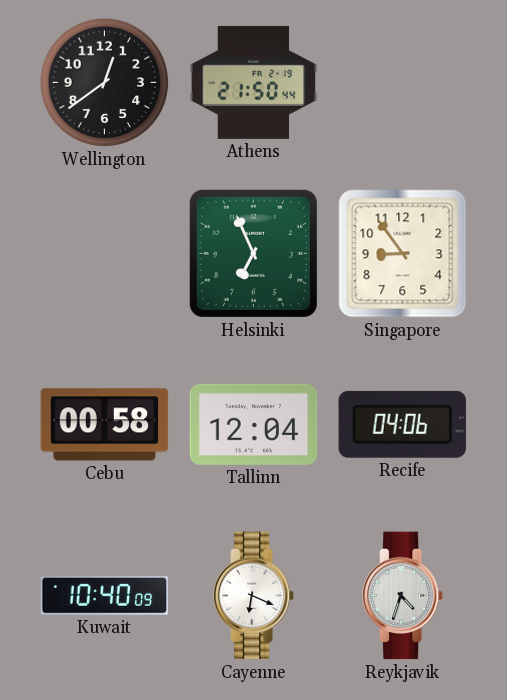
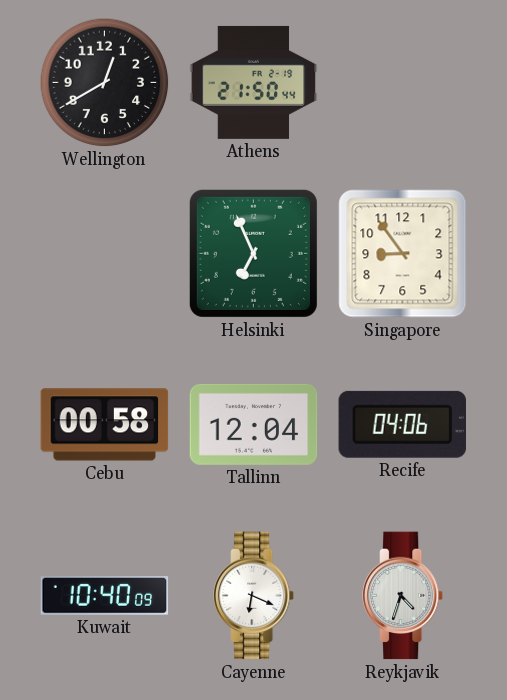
Wellington: 12:39 -> 12:40
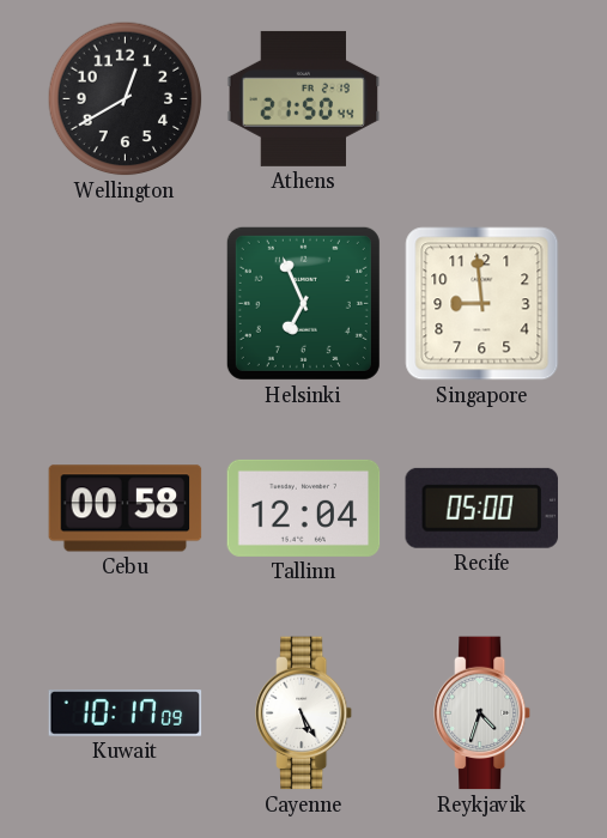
Singapore: 8:54 -> 8:59
Recife: 04:06 -> 05:00
Kuwait: 10:40 -> 10:17
Cayenne: 6:19 -> 5:25
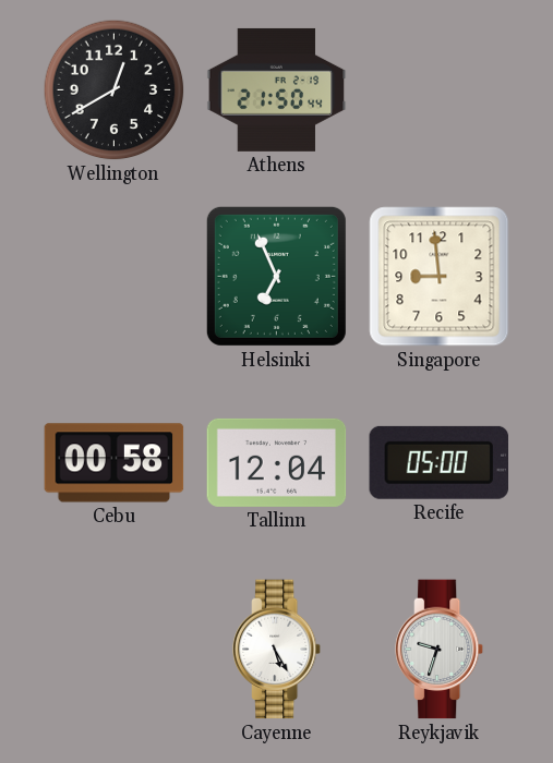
Kuwait: 10:17 -> none
Reykjavik: 4:33 -> 9:33
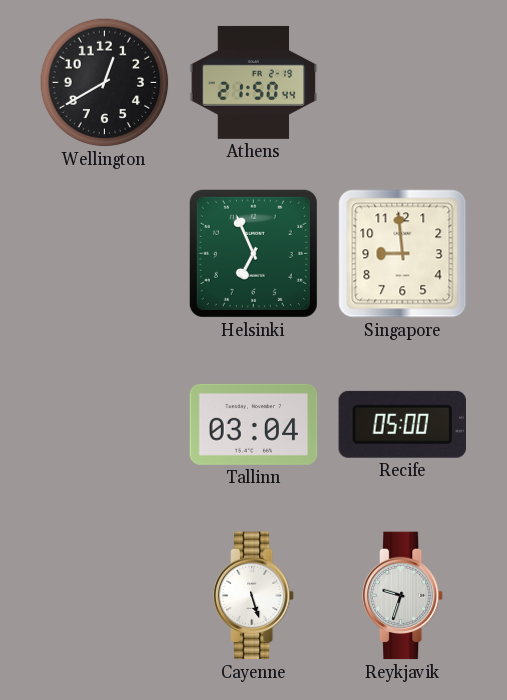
Cebu: 00:58 -> none
Tallinn: 12:04 -> 03:04
Cayenne: 5:25 -> 5:27
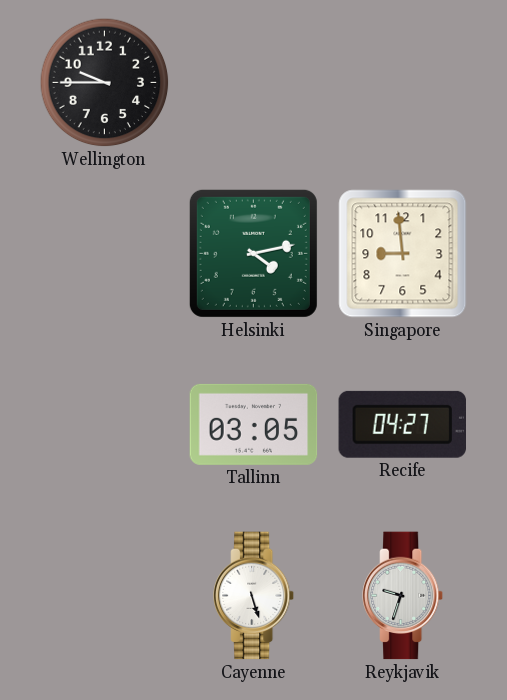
Wellington: 12:40 -> 9:45
Athens: 21:50 -> none
Helsinki: 6:56 -> 4:13
Tallinn: 03:04 -> 03:05
Recife: 05:00 -> 04:27
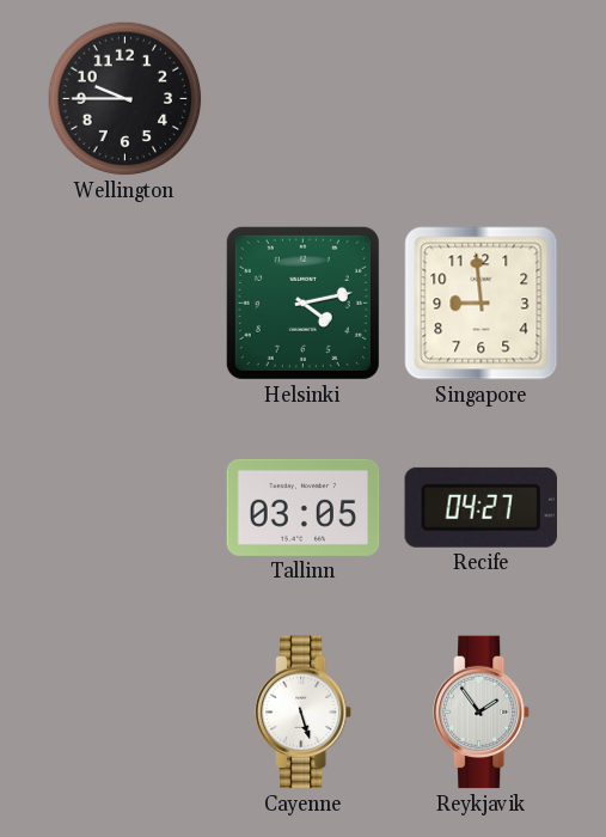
Reykjavik: 9:33 -> 1:54
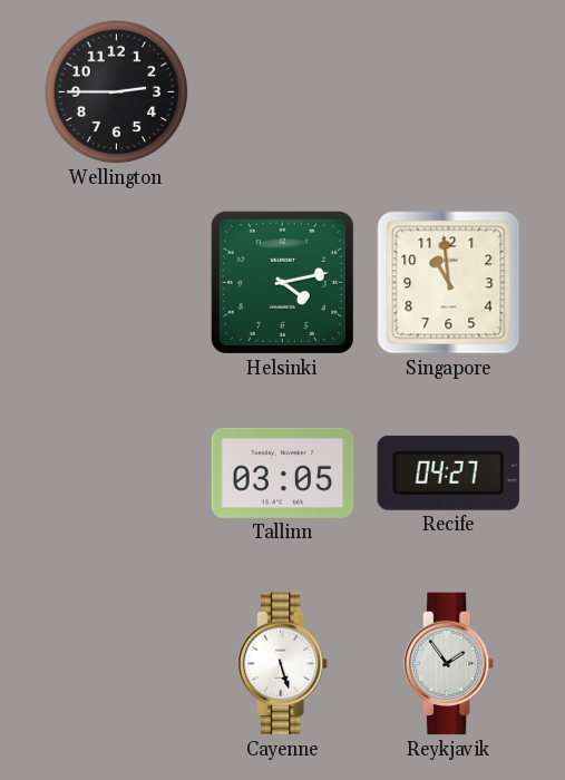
Wellington: 9:45 -> 2:45
Singapore: 8:59 -> 10:59
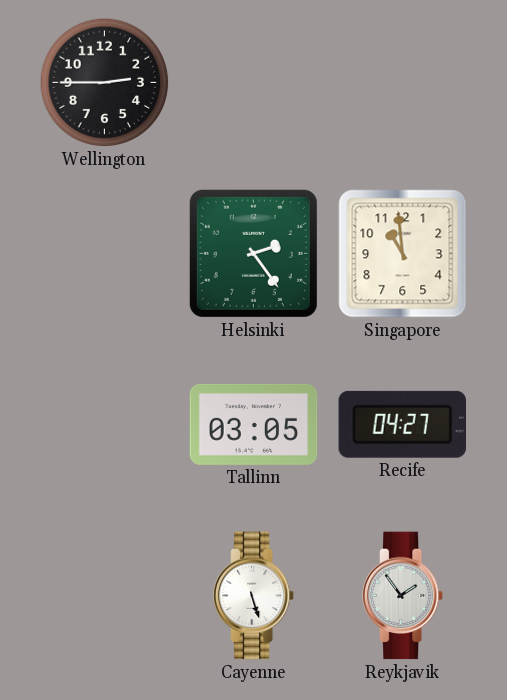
Helsinki: 4:13 -> 2:24
